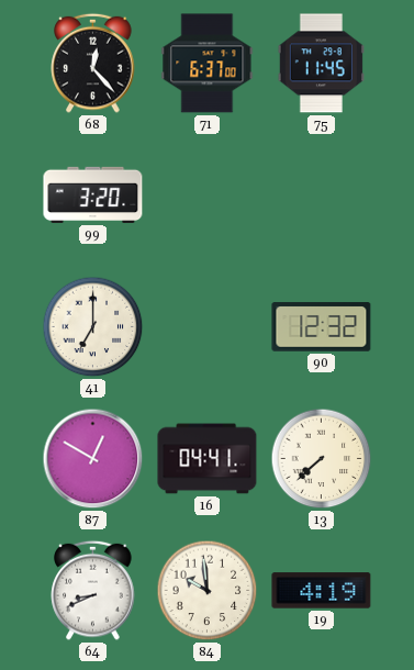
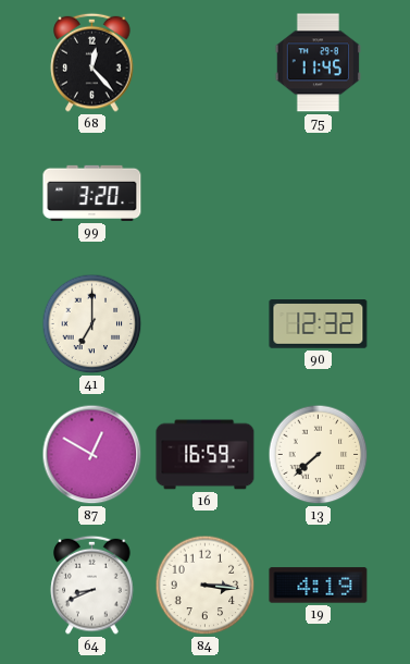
71: 6:37 -> none
16: 04:41 -> 16:59
84: 9:59 -> 3:16
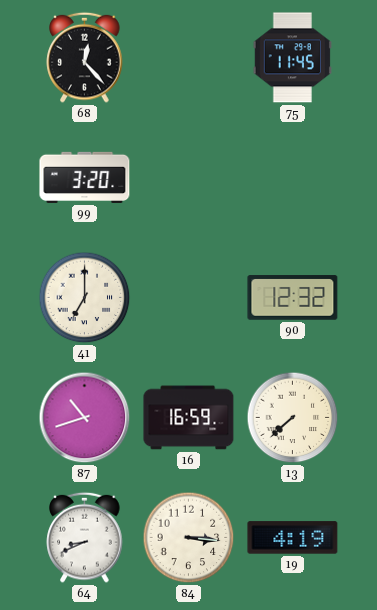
87: 12:50 -> 10:42
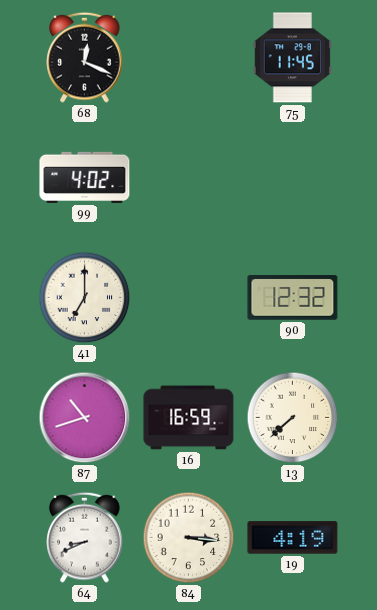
68: 12:23 -> 12:19
99: 3:20 -> 4:02
